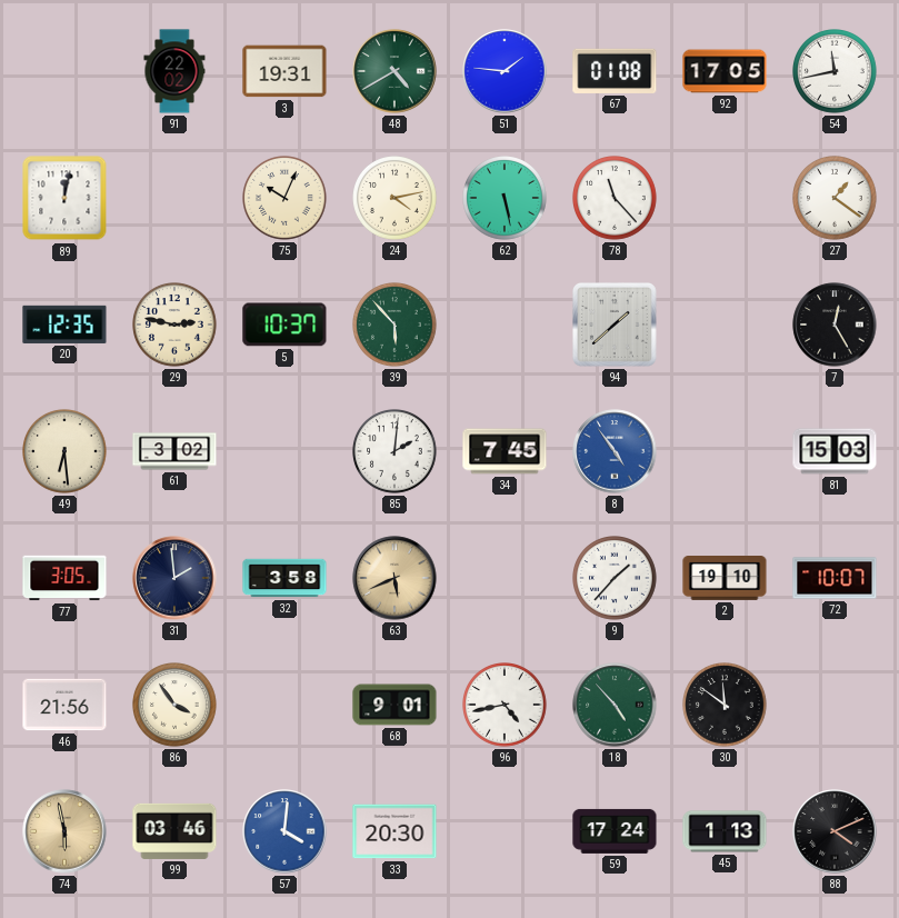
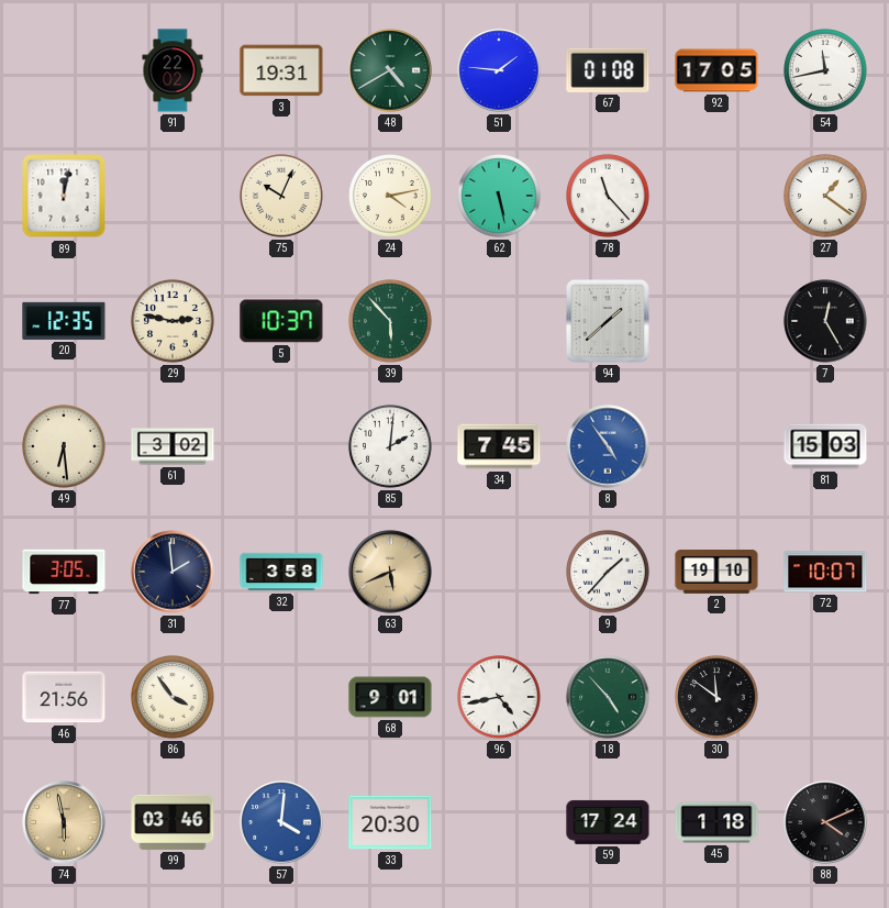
45: 1:13 -> 1:18
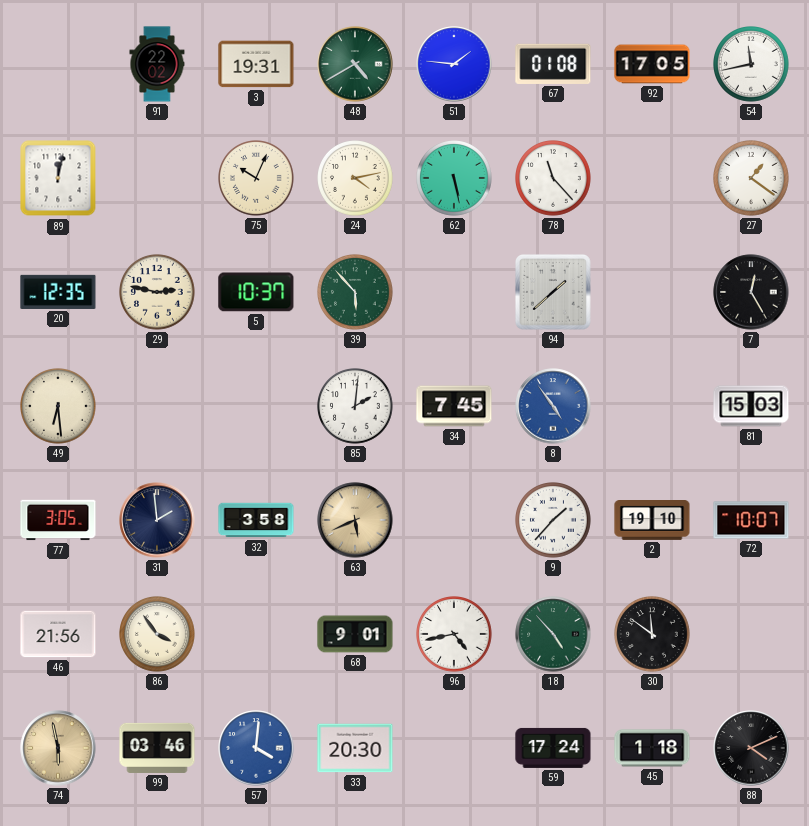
61: 3:02 -> none
